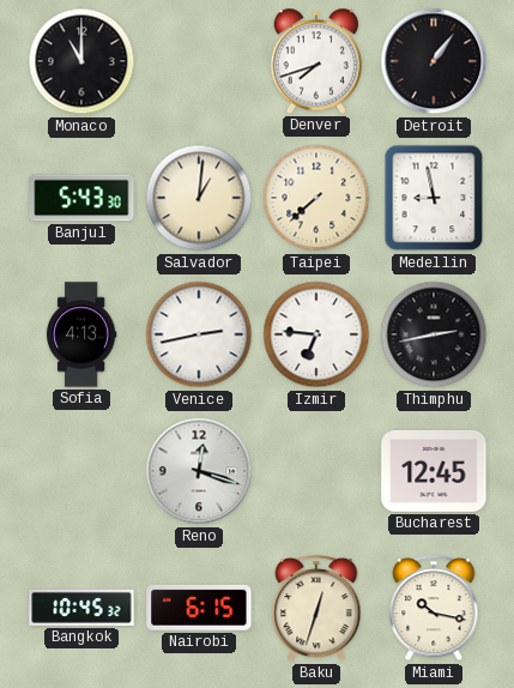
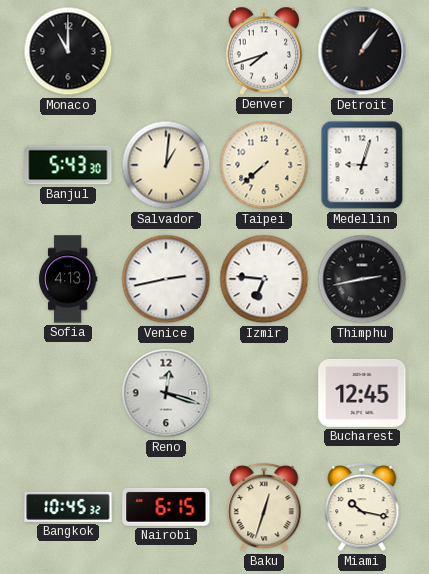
Medellin: 8:58 -> 9:03
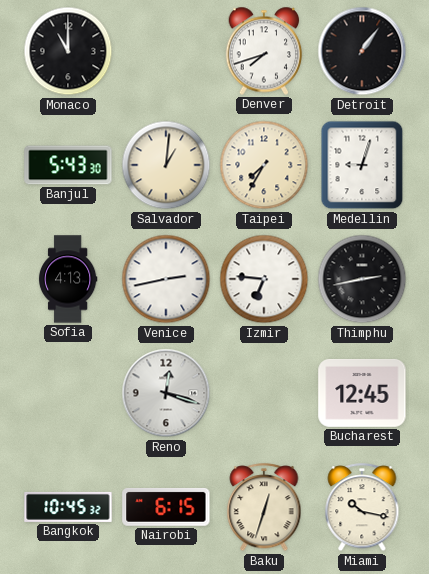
Taipei: 7:38 -> 7:35
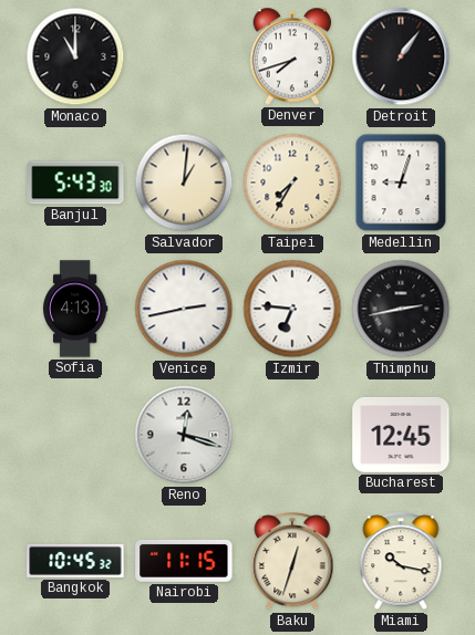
Nairobi: 6:15 -> 11:15
